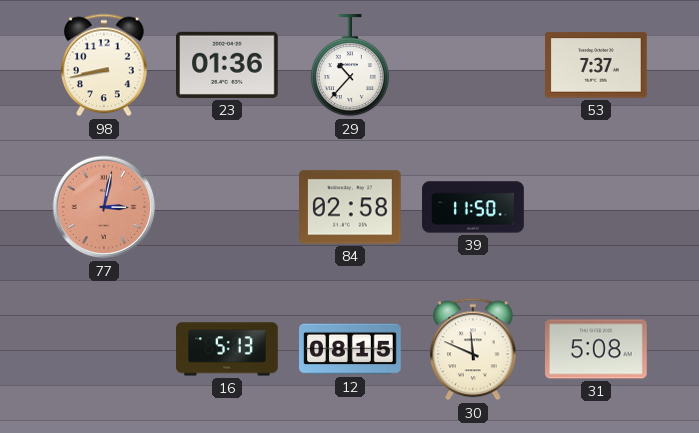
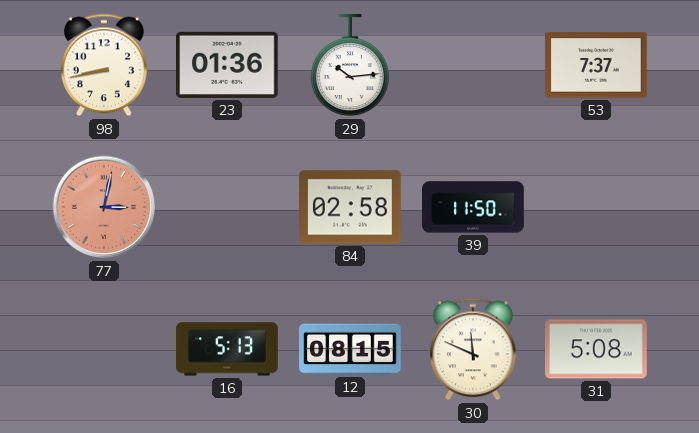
29: 10:37 -> 10:14
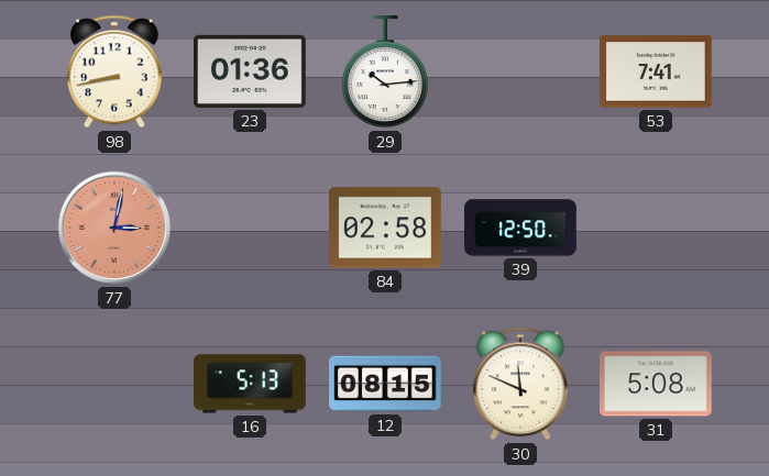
53: 7:37 -> 7:41
39: 11:50 -> 12:50
